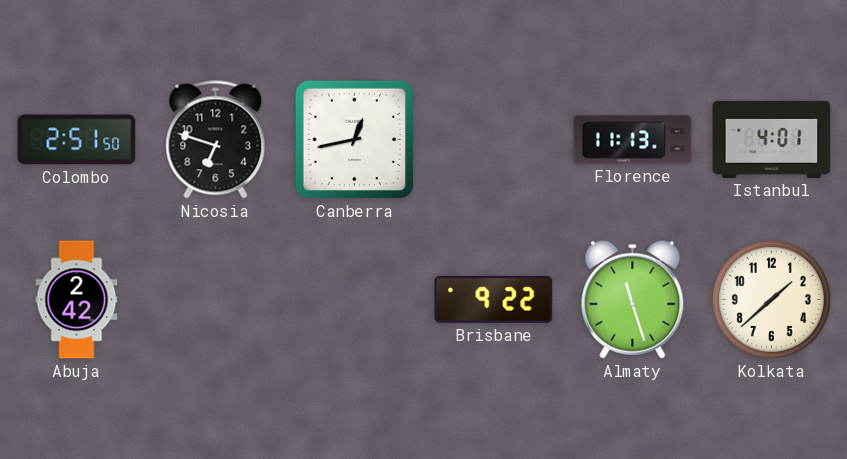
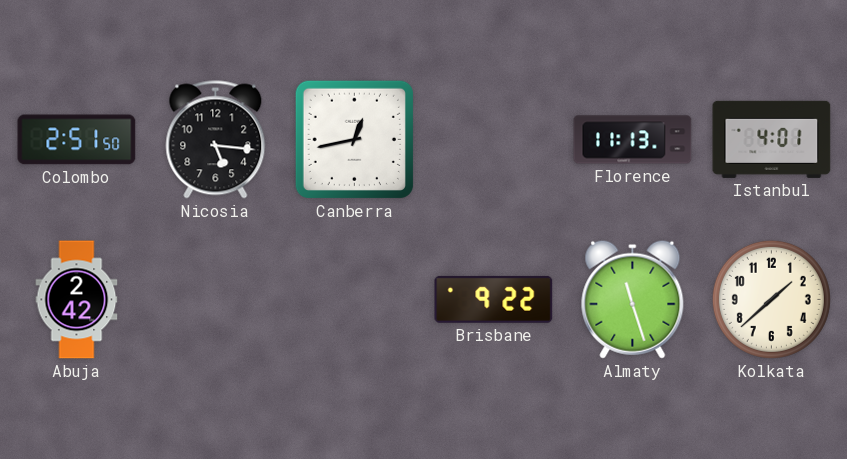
Nicosia: 6:48 -> 5:16
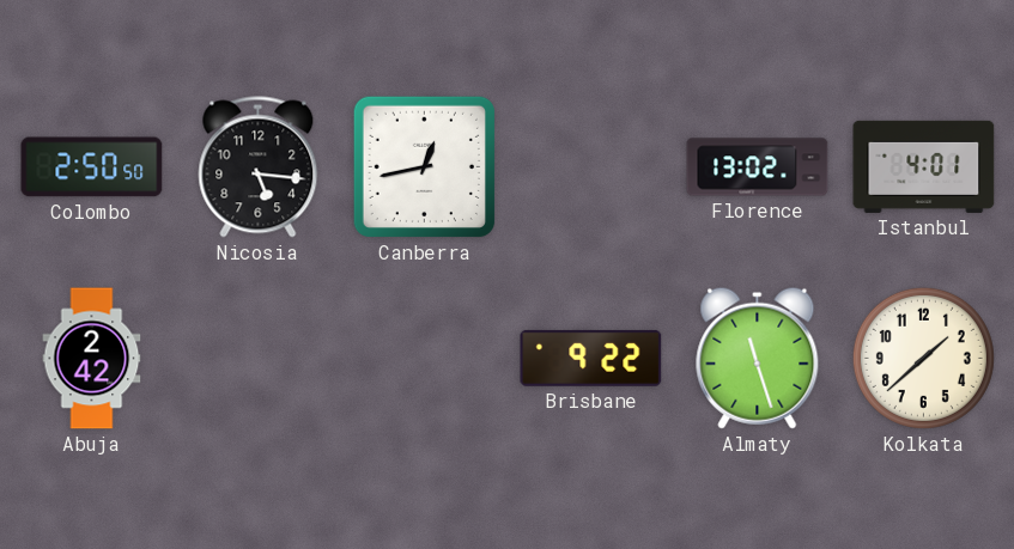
Colombo: 2:51 -> 2:50
Florence: 11:13 -> 13:02
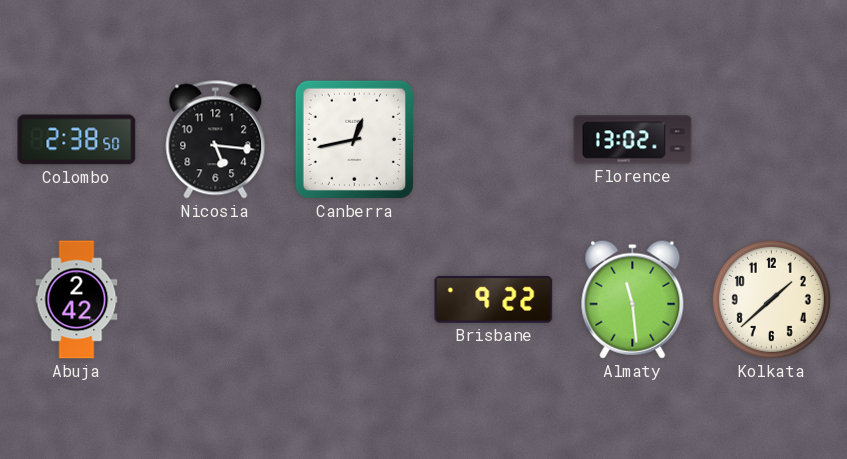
Colombo: 2:50 -> 2:38
Istanbul: 4:01 -> none
Almaty: 11:27 -> 11:29
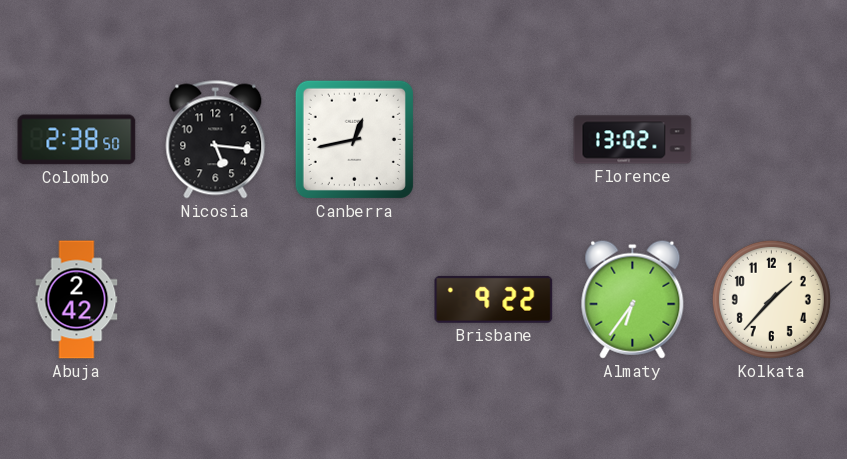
Almaty: 11:29 -> 6:36
Kolkata: 1:38 -> 1:37
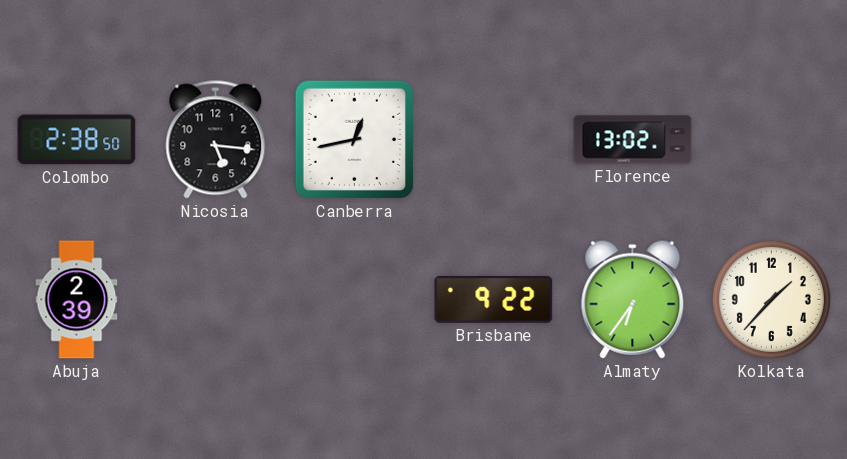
Abuja: 2:42 -> 2:39
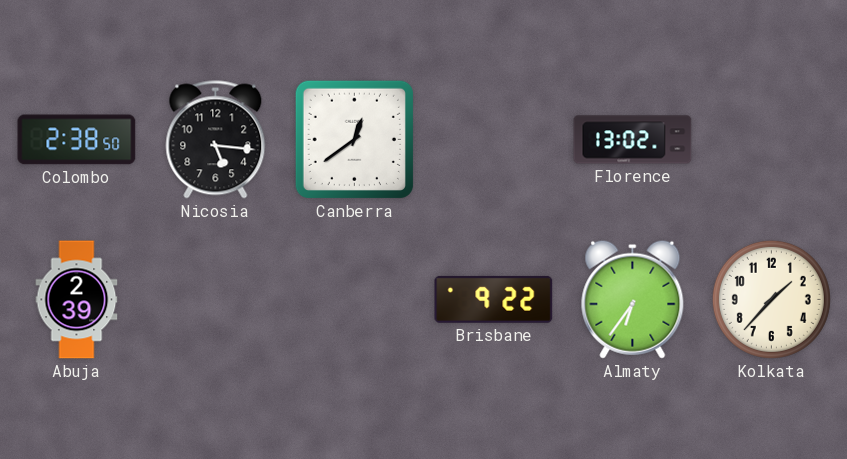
Canberra: 12:43 -> 12:39
